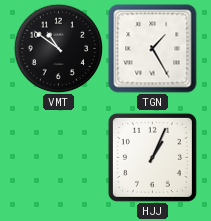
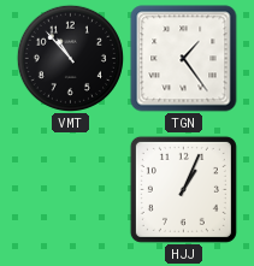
VMT: 10:51 -> 10:53
TGN: 1:25 -> 1:24
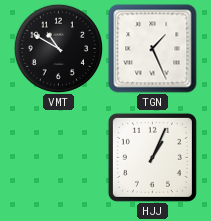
VMT: 10:53 -> 10:50
TGN: 1:24 -> 1:26
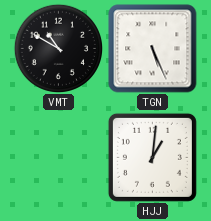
TGN: 1:26 -> 5:26
HJJ: 1:04 -> 1:01
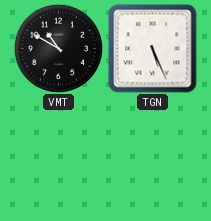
HJJ: 1:01 -> none
